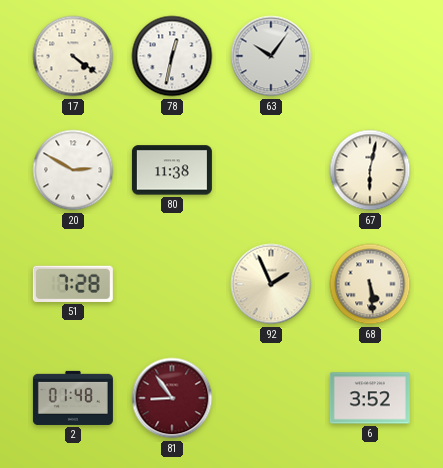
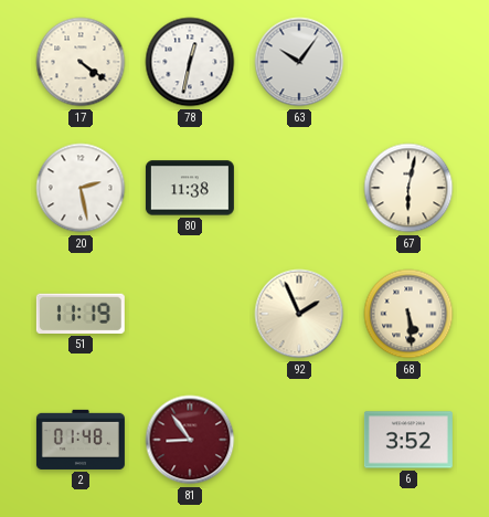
20: 2:50 -> 2:28
51: 7:28 -> 11:19
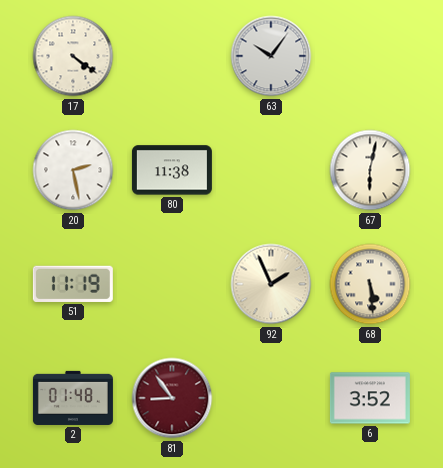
78: 12:32 -> none
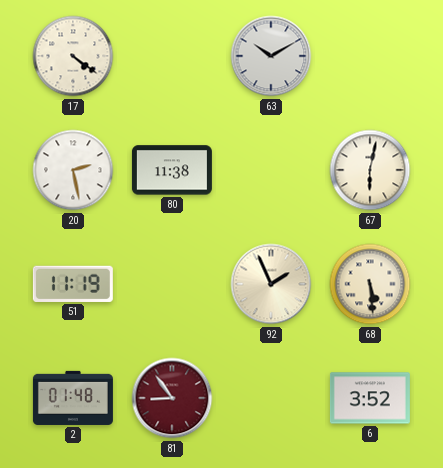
63: 10:06 -> 10:10
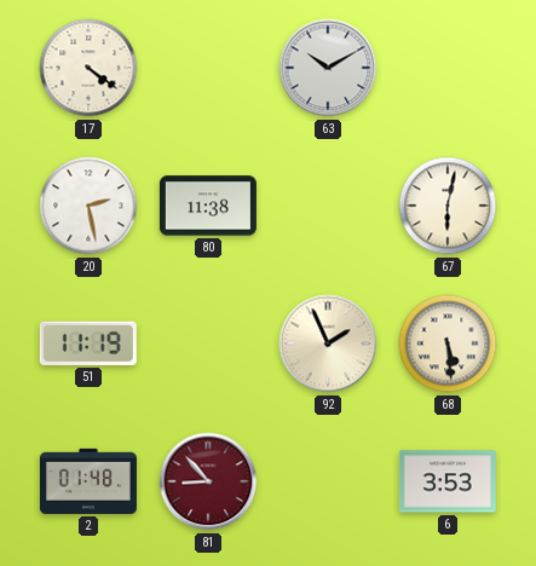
81: 8:54 -> 8:53
6: 3:52 -> 3:53
